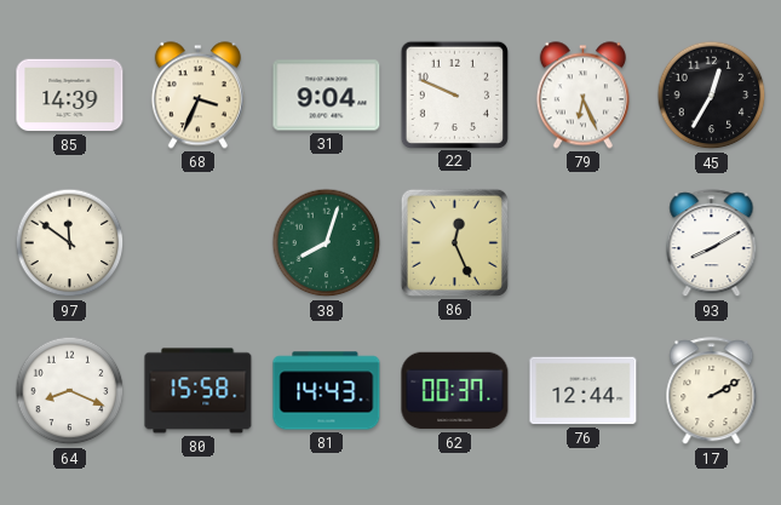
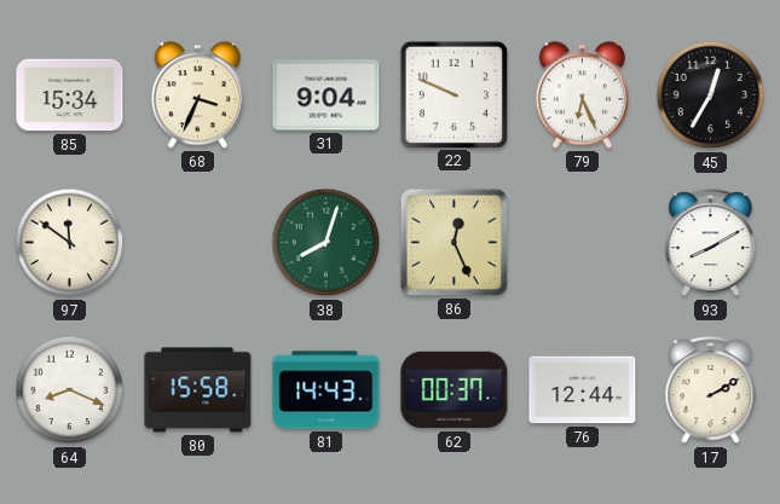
85: 14:39 -> 15:34
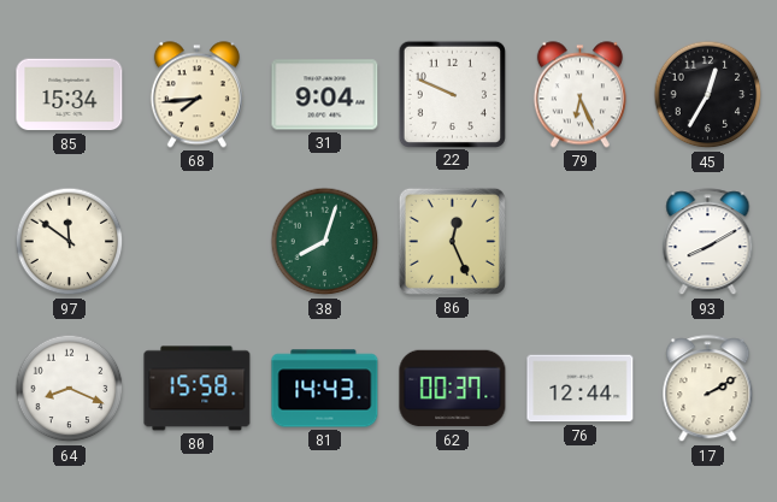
68: 3:34 -> 7:44
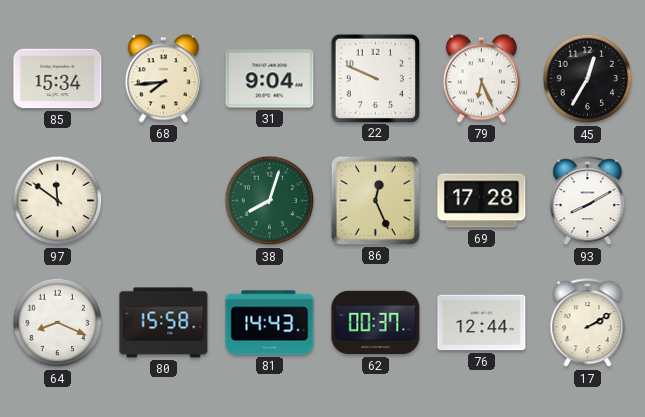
69: none -> 17:28
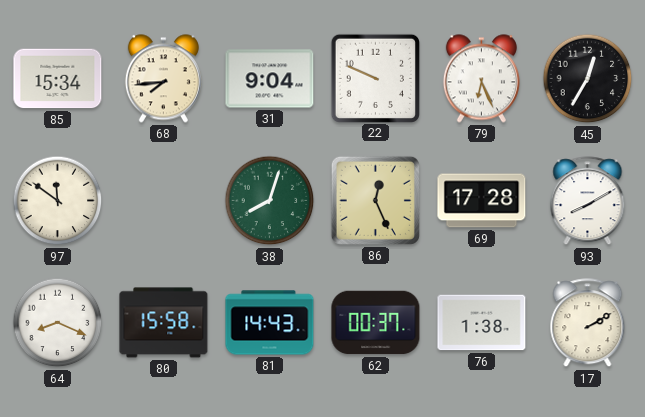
76: 12:44 -> 1:38
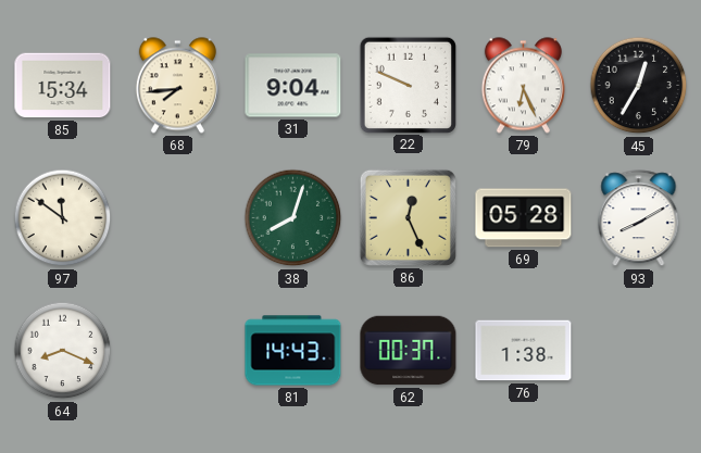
69: 17:28 -> 05:28
80: 15:58 -> none
17: 2:10 -> none
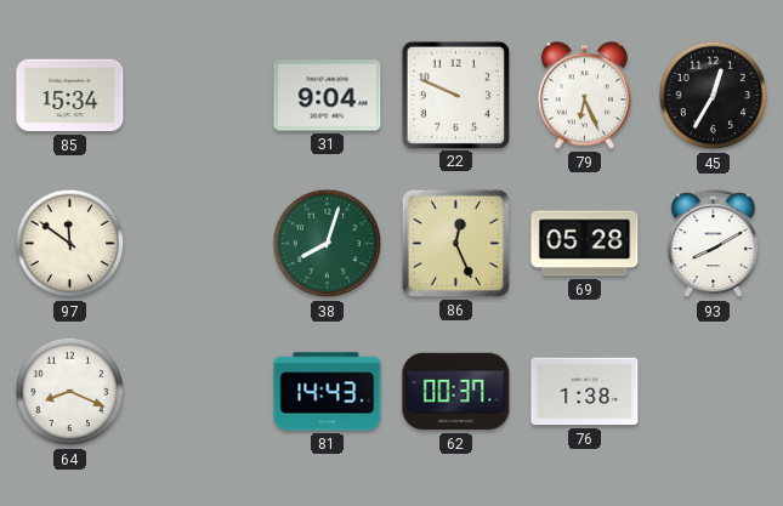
68: 7:44 -> none
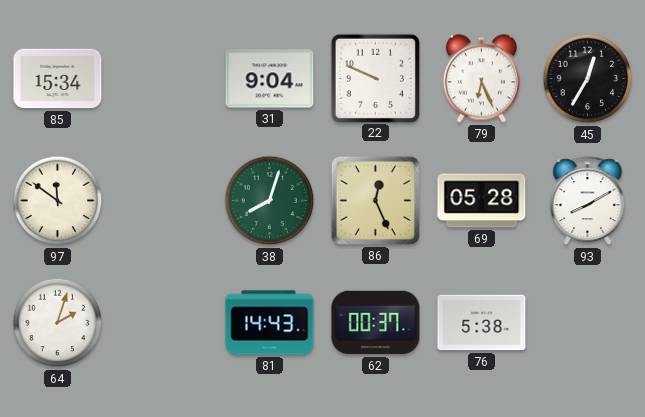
64: 8:19 -> 2:03
76: 1:38 -> 5:38
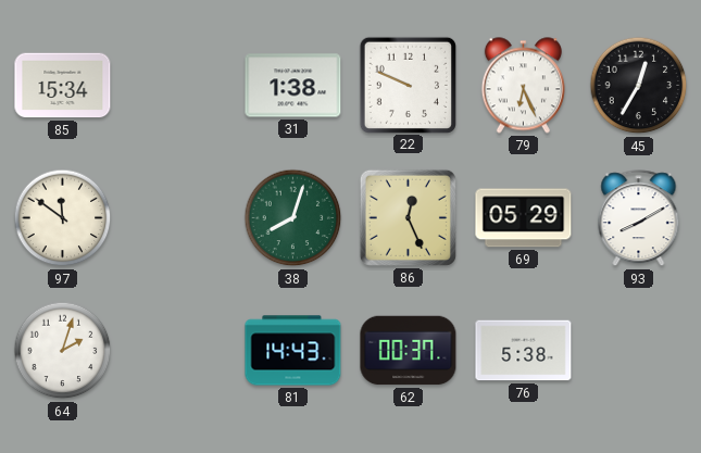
31: 9:04 -> 1:38
69: 05:28 -> 05:29
